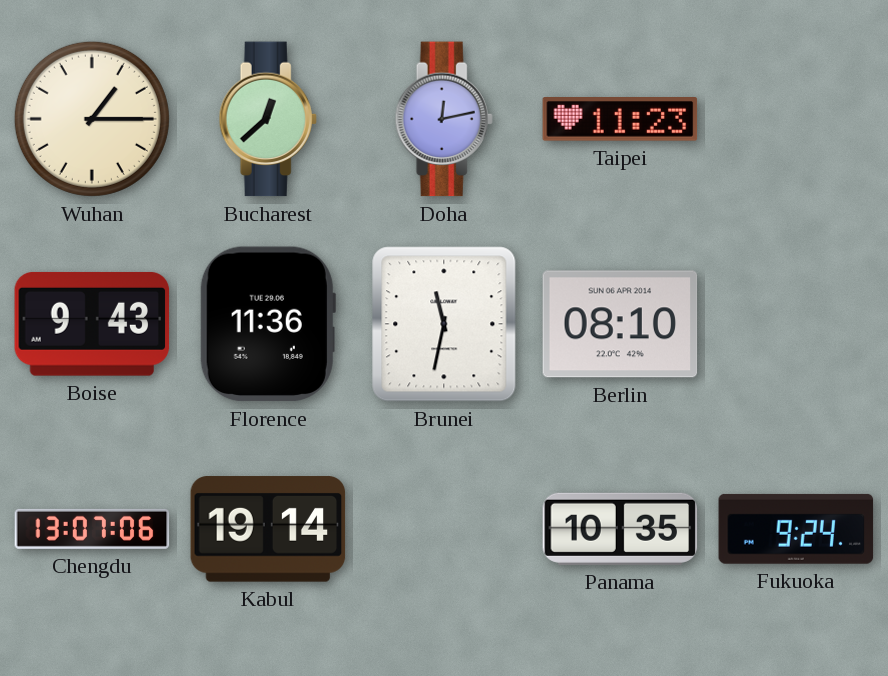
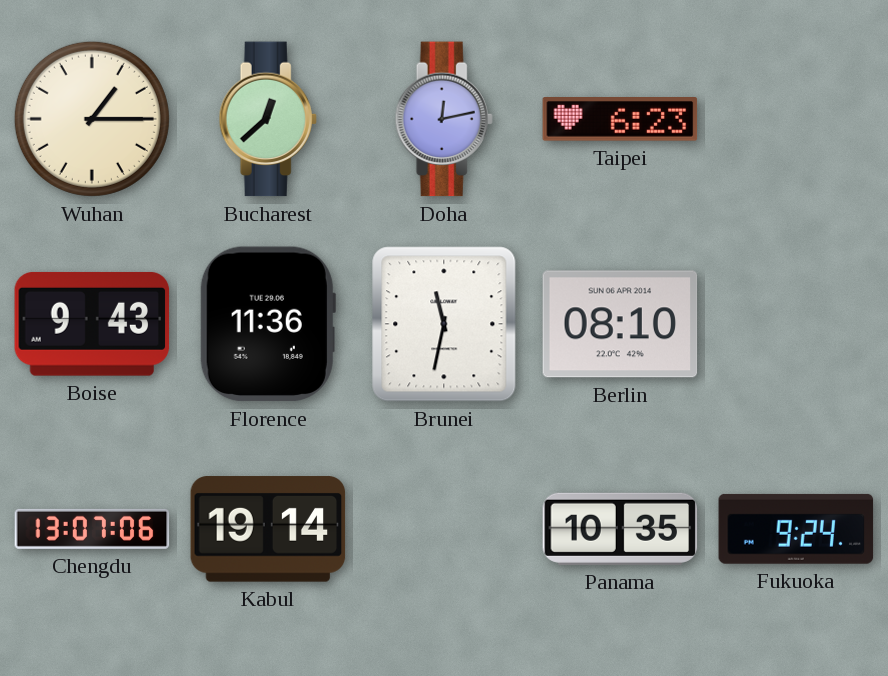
Taipei: 11:23 -> 6:23
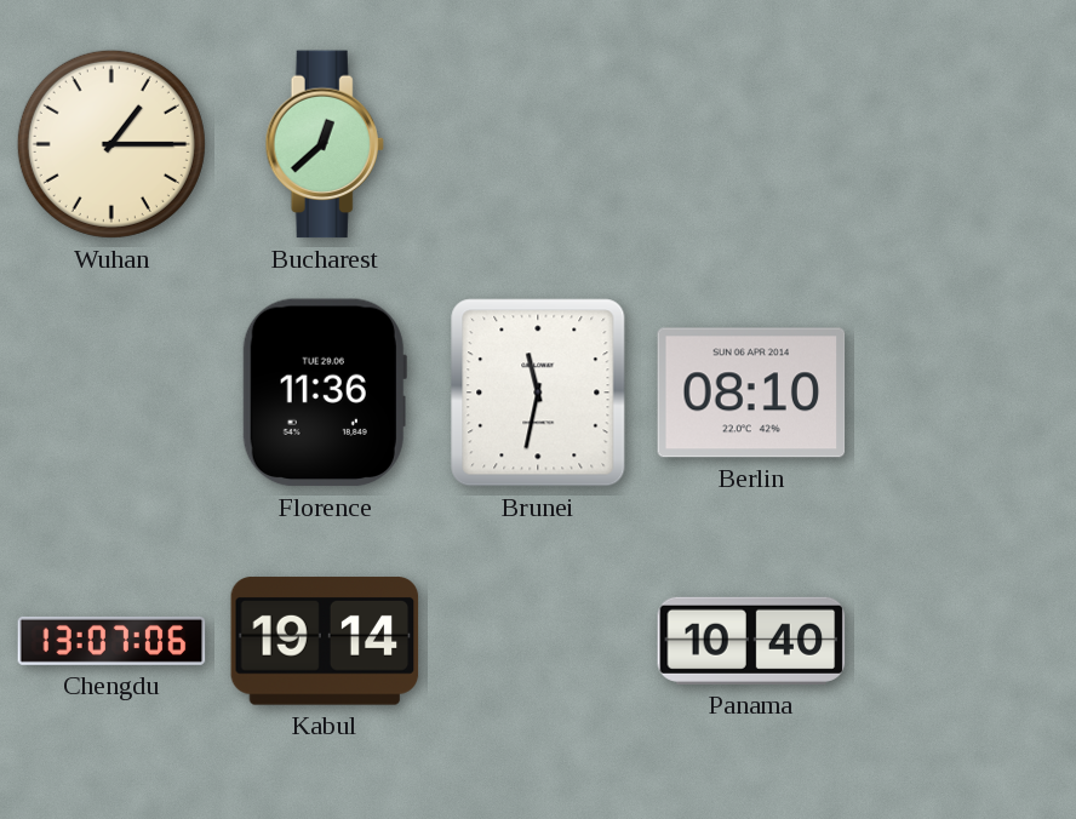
Doha: 12:13 -> none
Taipei: 6:23 -> none
Boise: 9:43 -> none
Panama: 10:35 -> 10:40
Fukuoka: 9:24 -> none
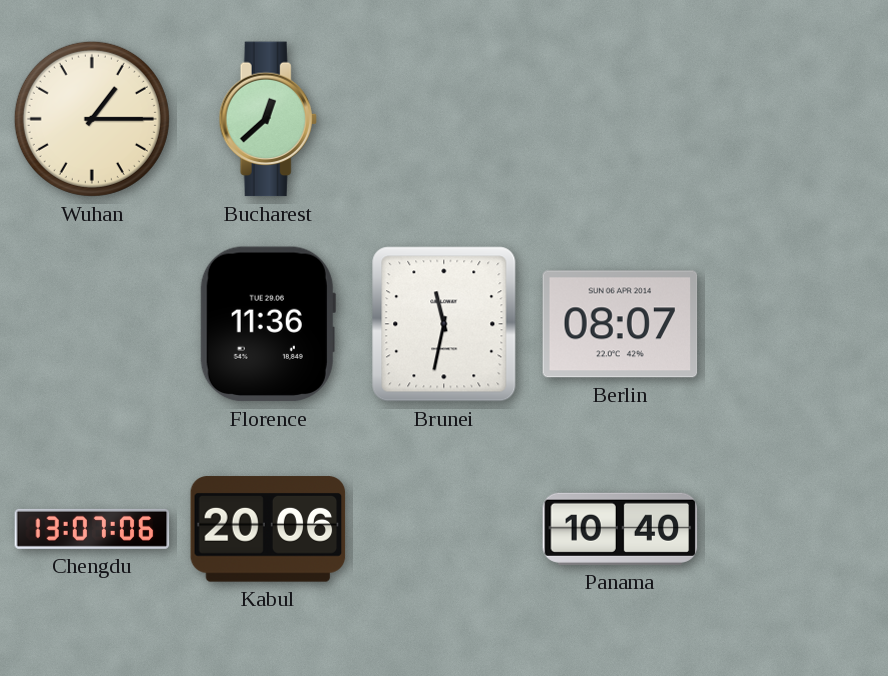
Berlin: 08:10 -> 08:07
Kabul: 19:14 -> 20:06
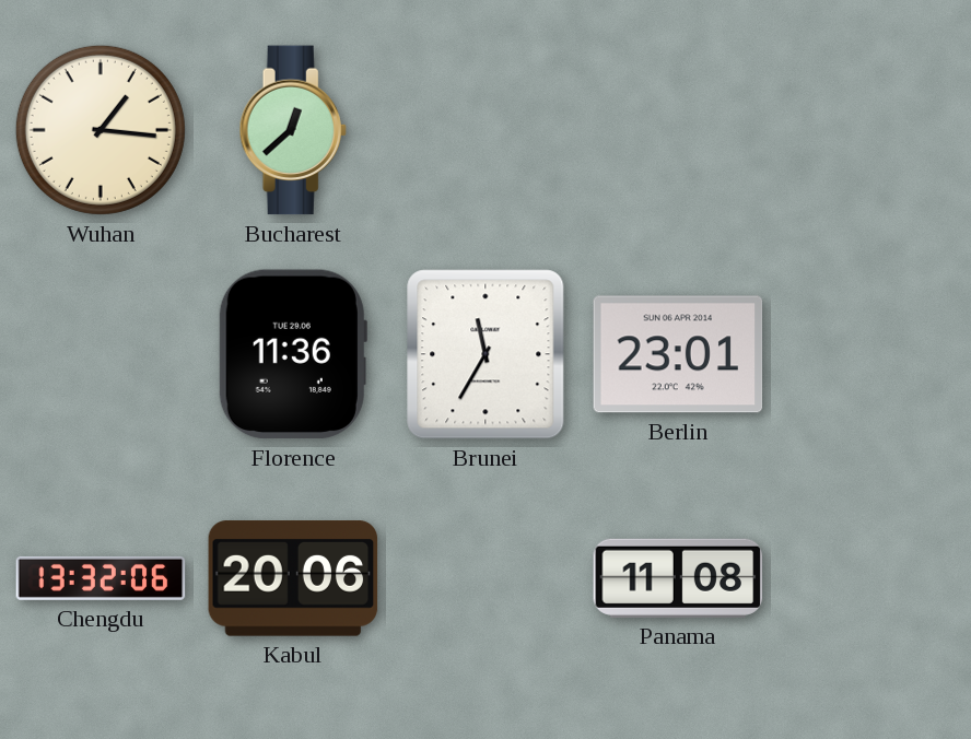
Wuhan: 1:15 -> 1:16
Brunei: 11:32 -> 11:35
Berlin: 08:07 -> 23:01
Chengdu: 13:07 -> 13:32
Panama: 10:40 -> 11:08
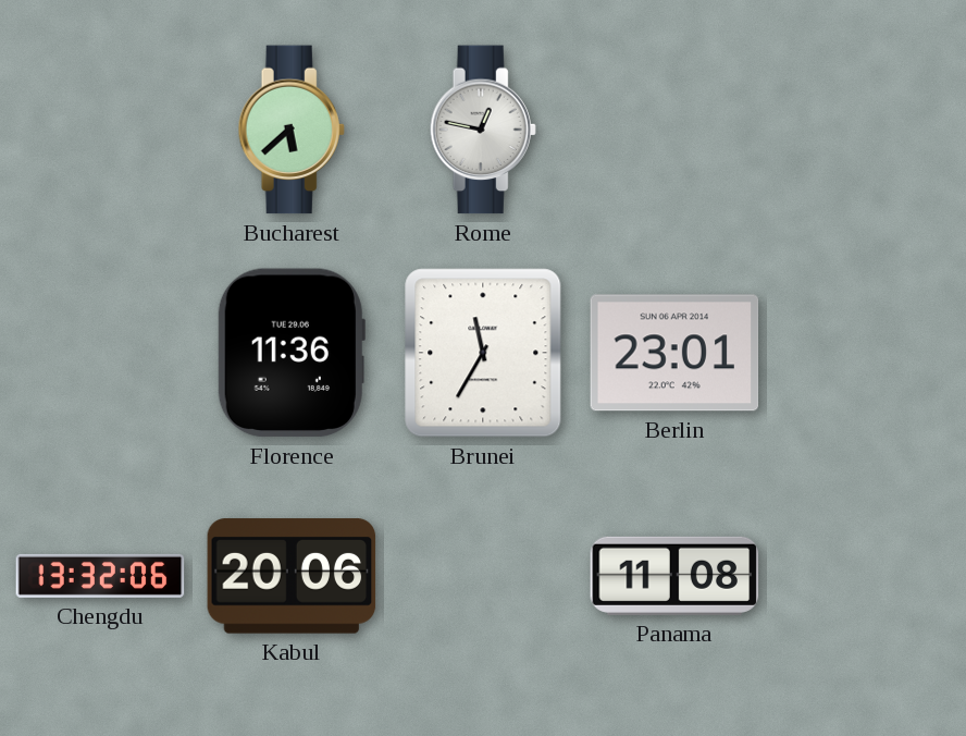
Wuhan: 1:16 -> none
Bucharest: 12:38 -> 5:38
Rome: none -> 12:47
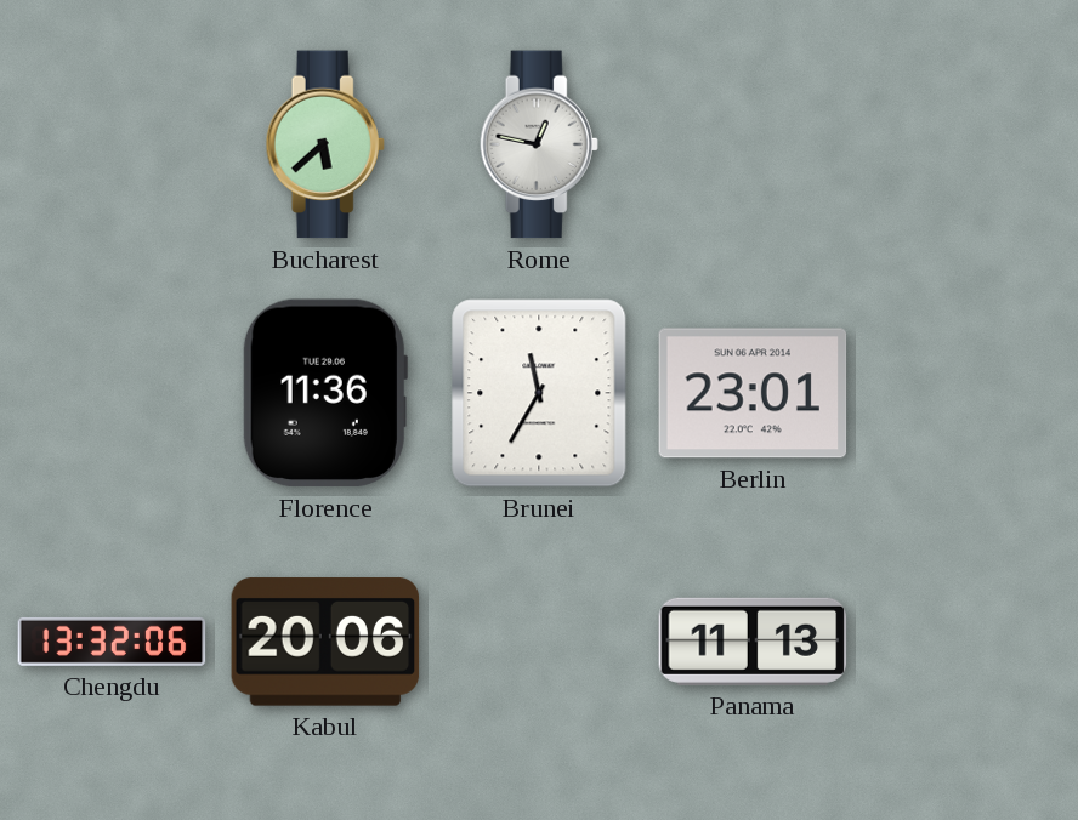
Panama: 11:08 -> 11:13
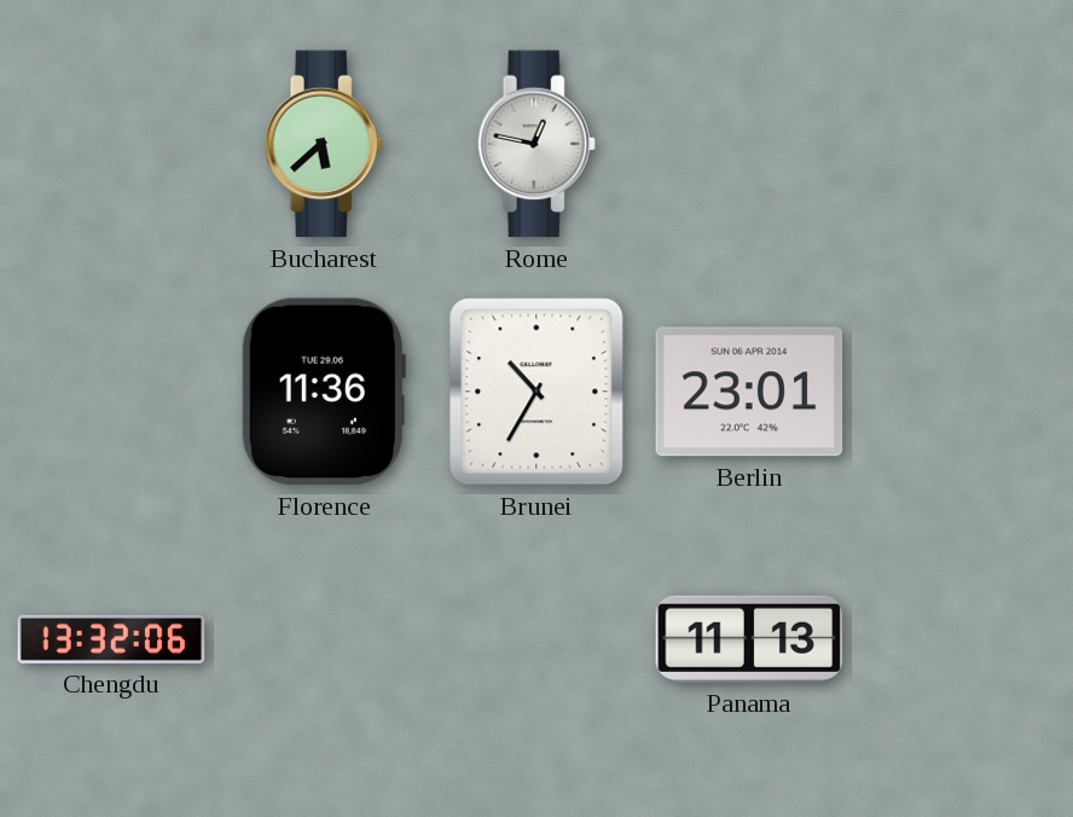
Brunei: 11:35 -> 10:35
Kabul: 20:06 -> none
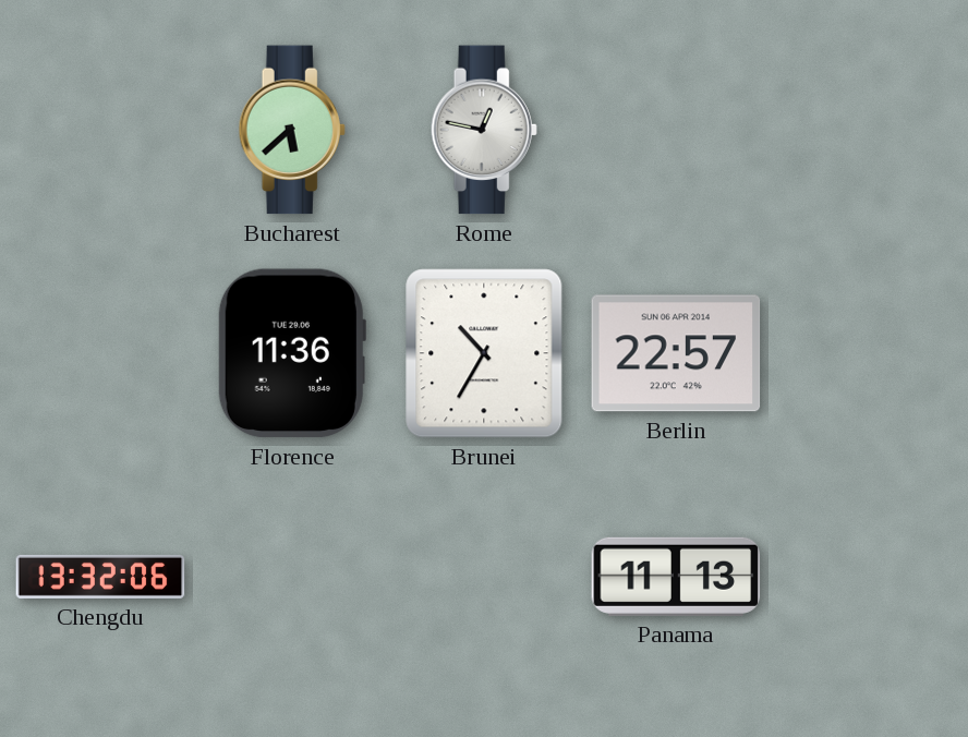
Berlin: 23:01 -> 22:57
